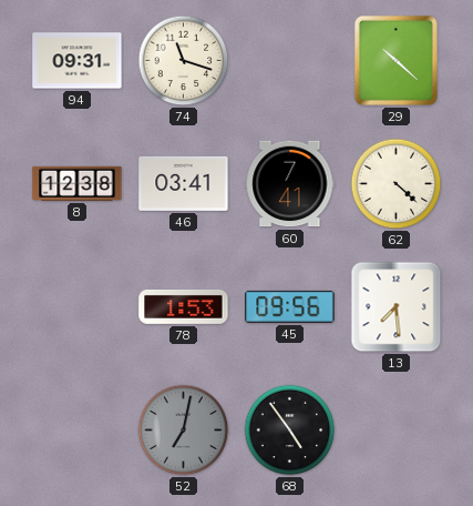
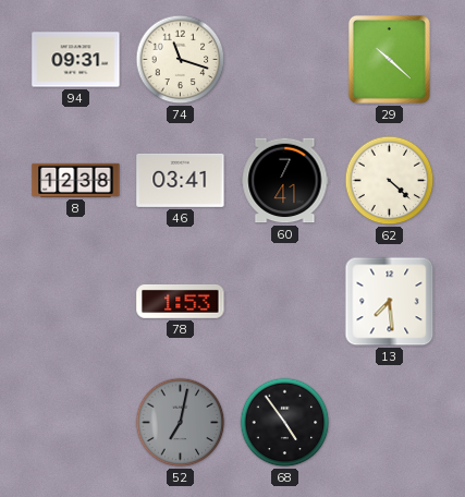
45: 09:56 -> none
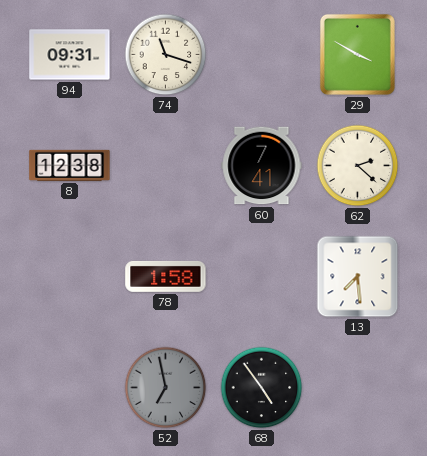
29: 10:22 -> 3:50
46: 03:41 -> none
62: 4:22 -> 2:22
78: 1:53 -> 1:58
52: 7:02 -> 6:58
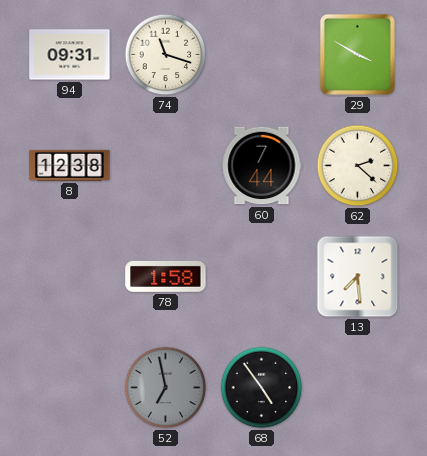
60: 7:41 -> 7:44
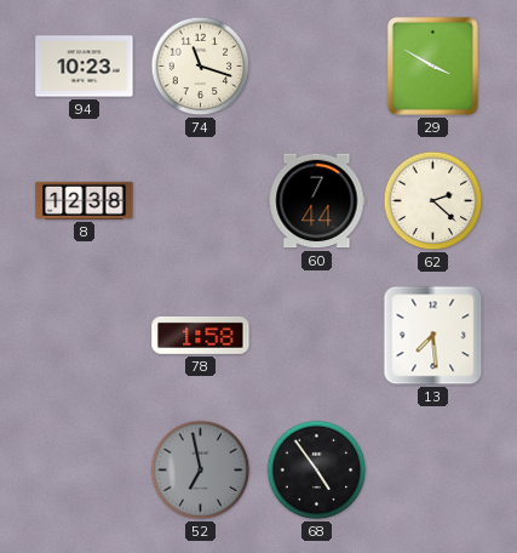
94: 09:31 -> 10:23
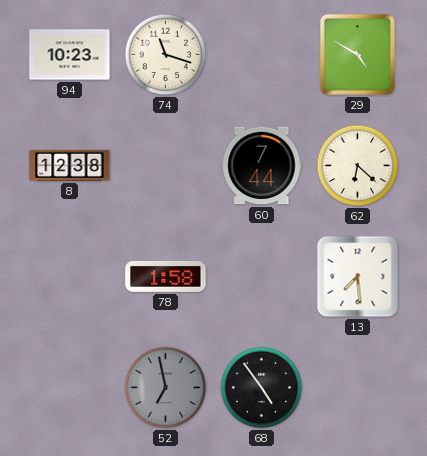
29: 3:50 -> 4:50
62: 2:22 -> 6:22
